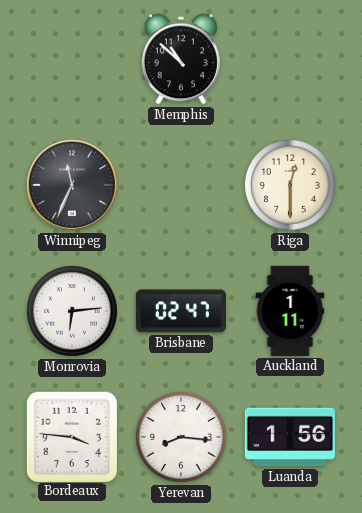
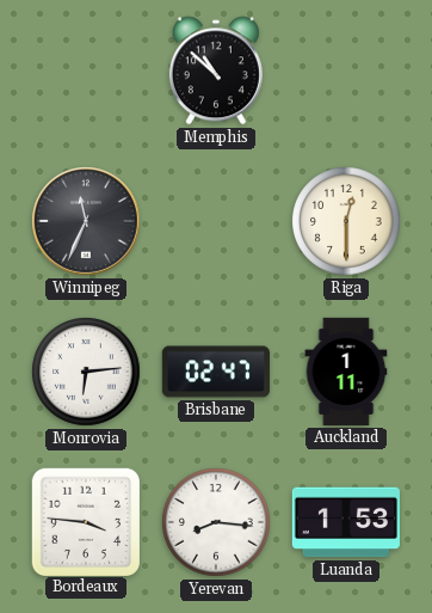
Luanda: 1:56 -> 1:53
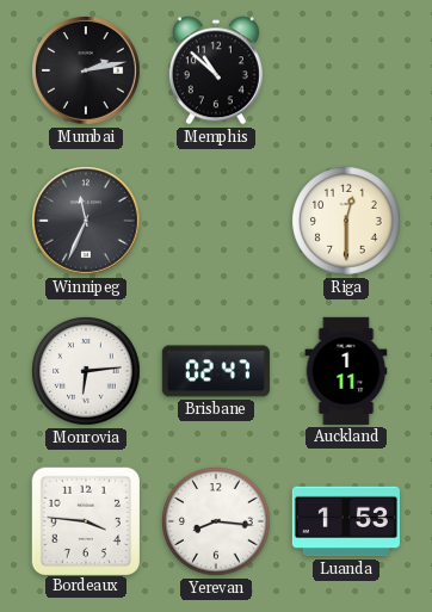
Mumbai: none -> 2:13
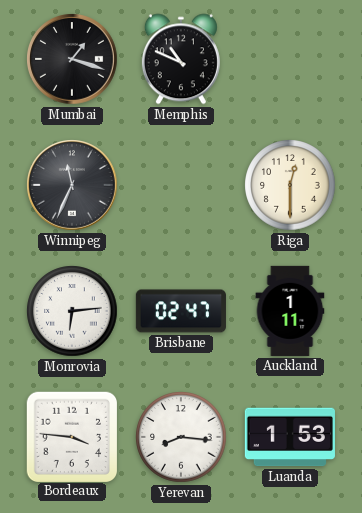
Mumbai: 2:13 -> 1:18
Memphis: 10:52 -> 10:49
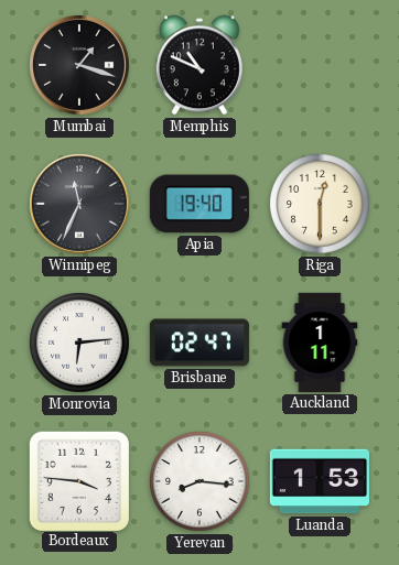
Apia: none -> 19:40
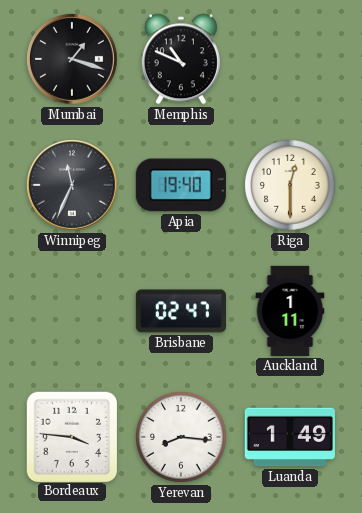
Monrovia: 6:14 -> none
Luanda: 1:53 -> 1:49
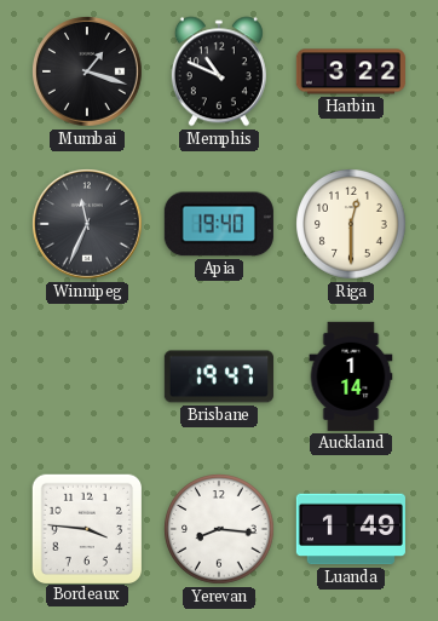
Harbin: none -> 3:22
Brisbane: 02:47 -> 19:47
Auckland: 1:11 -> 1:14
